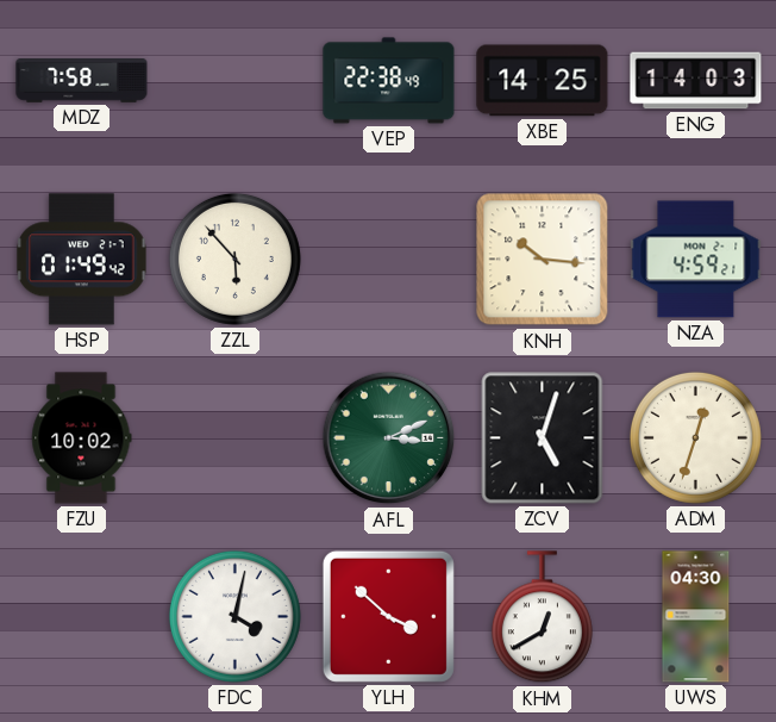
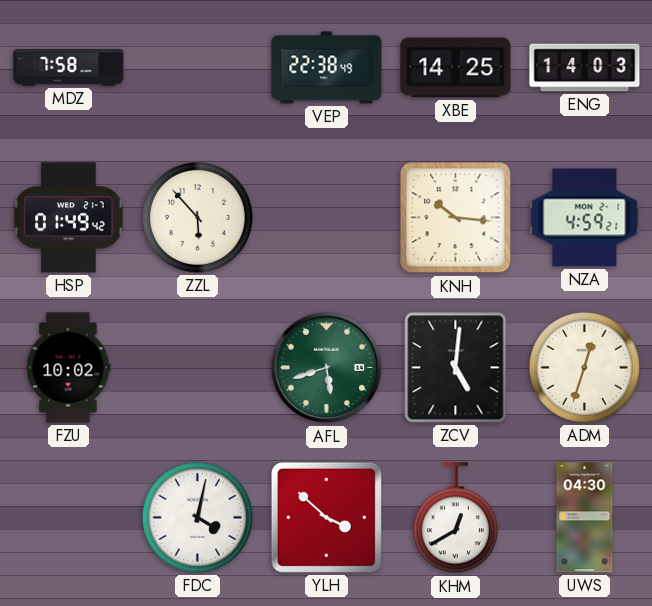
AFL: 3:11 -> 5:42
ZCV: 5:03 -> 5:01
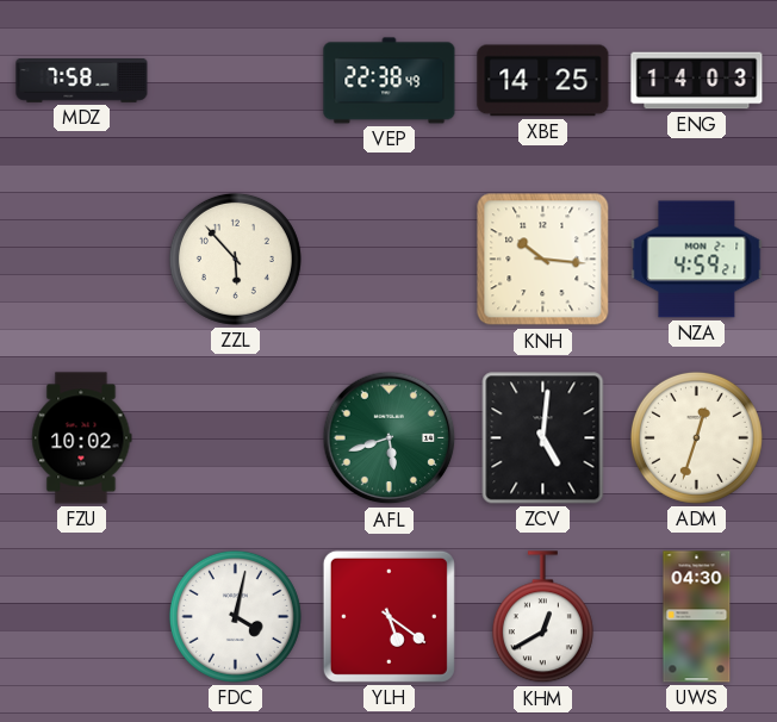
HSP: 01:49 -> none
YLH: 3:52 -> 5:21
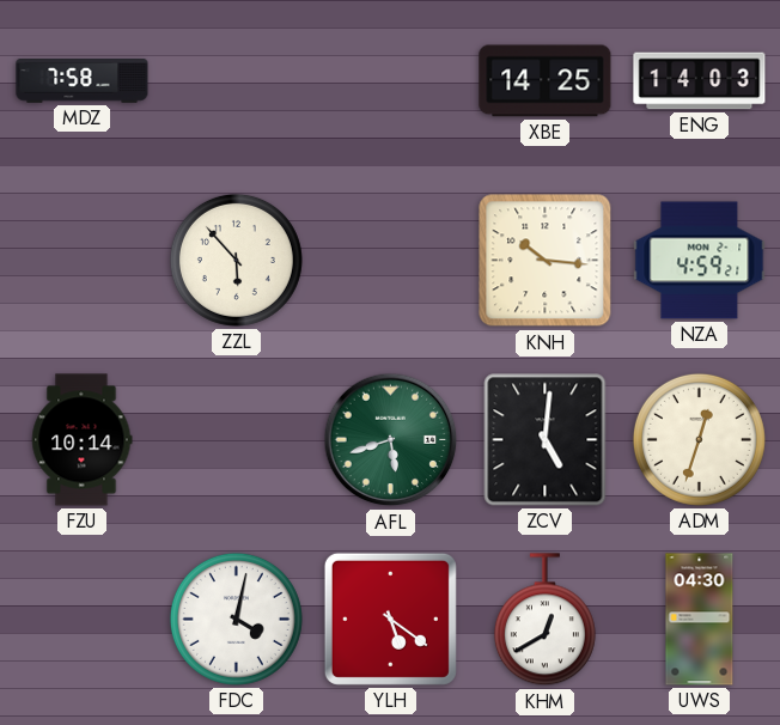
VEP: 22:38 -> none
FZU: 10:02 -> 10:14
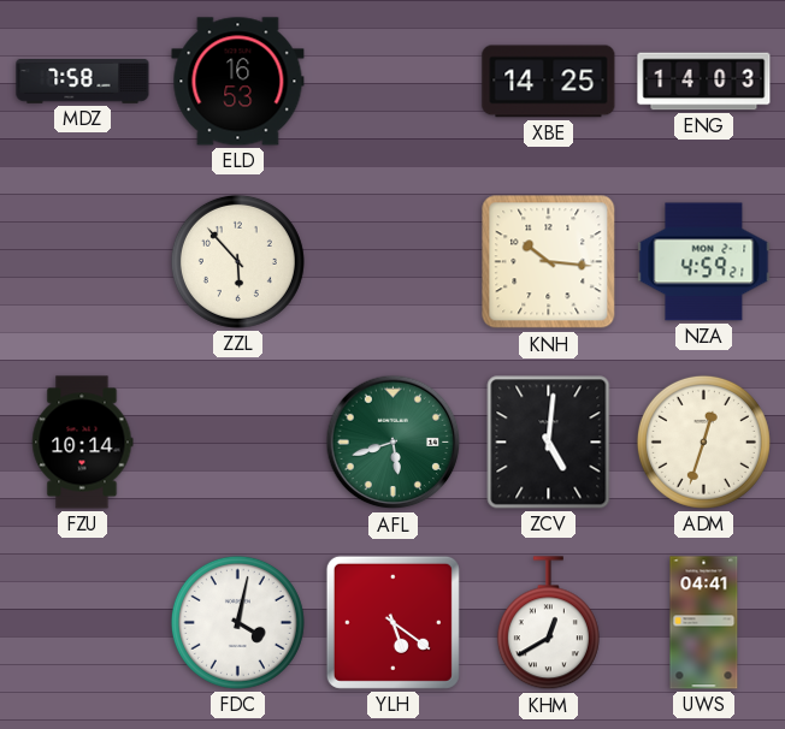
ELD: none -> 16:53
UWS: 04:30 -> 04:41
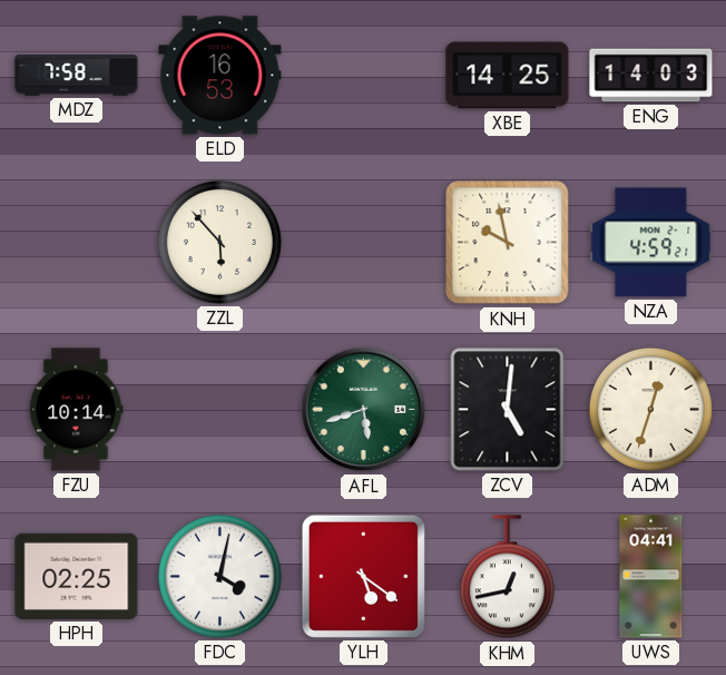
KNH: 10:16 -> 9:58
HPH: none -> 02:25
KHM: 12:40 -> 12:43
